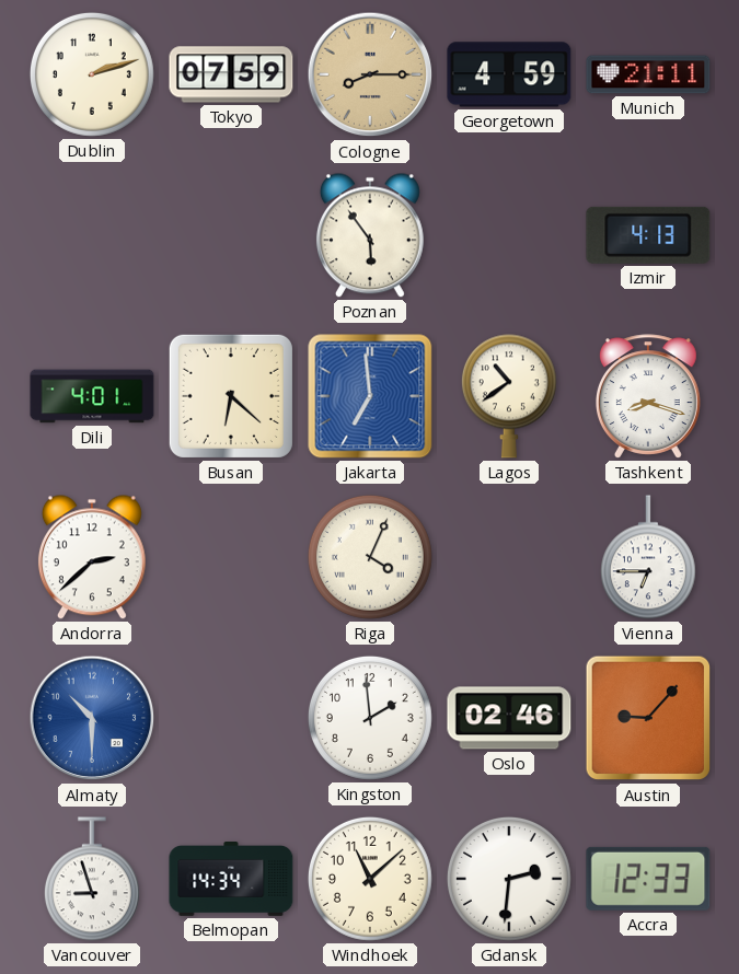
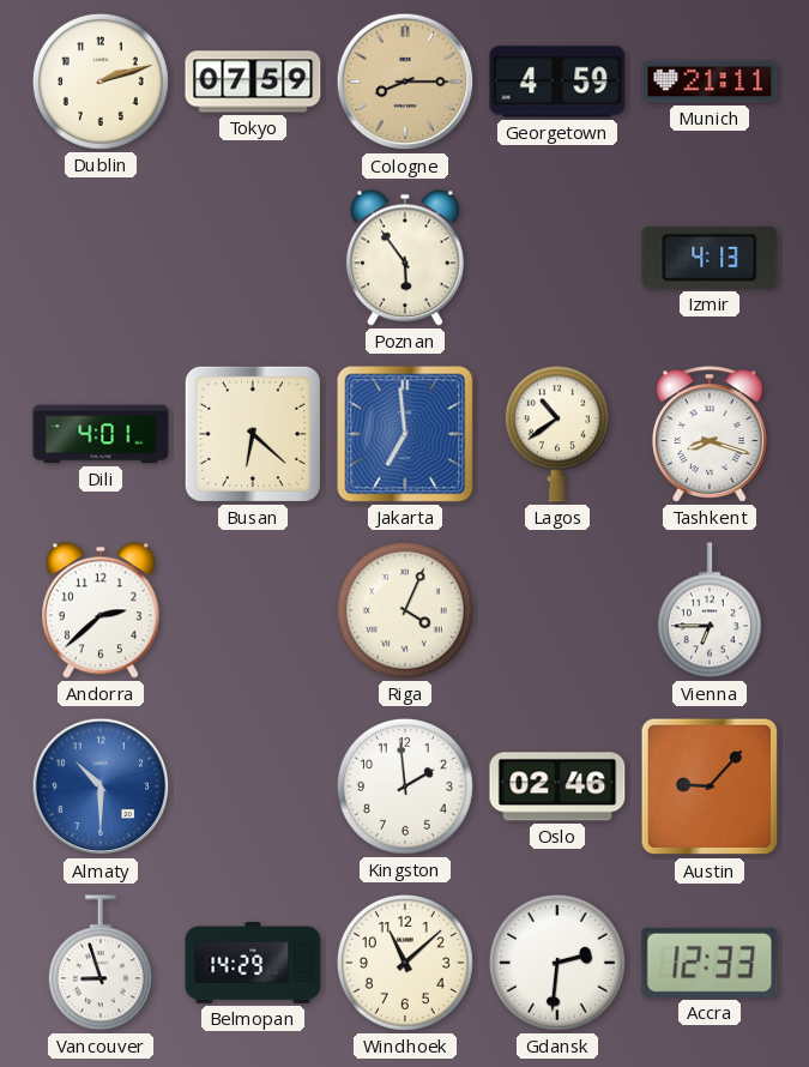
Belmopan: 14:34 -> 14:29
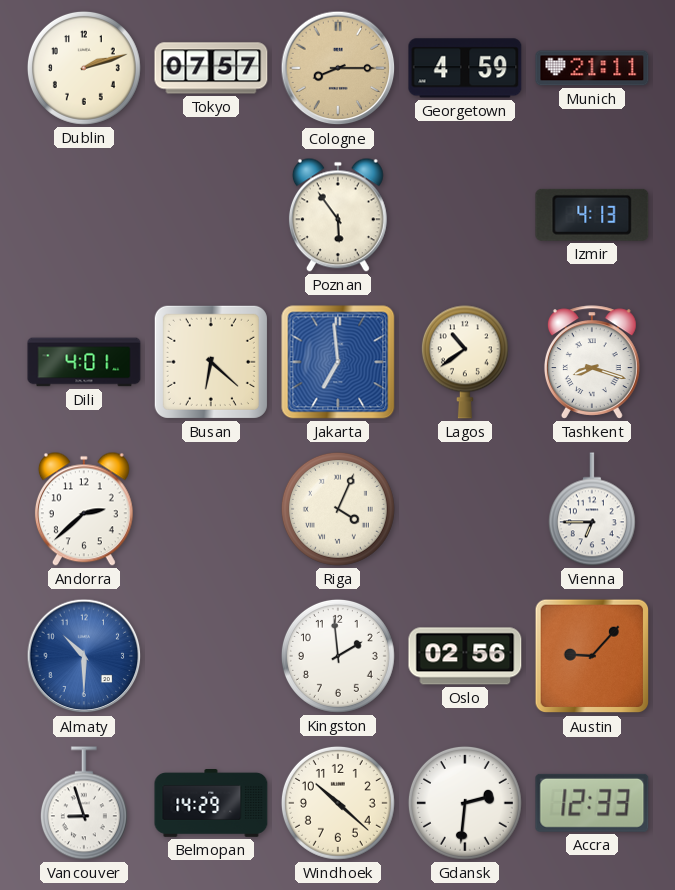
Tokyo: 07:59 -> 07:57
Oslo: 02:46 -> 02:56
Windhoek: 11:08 -> 10:22
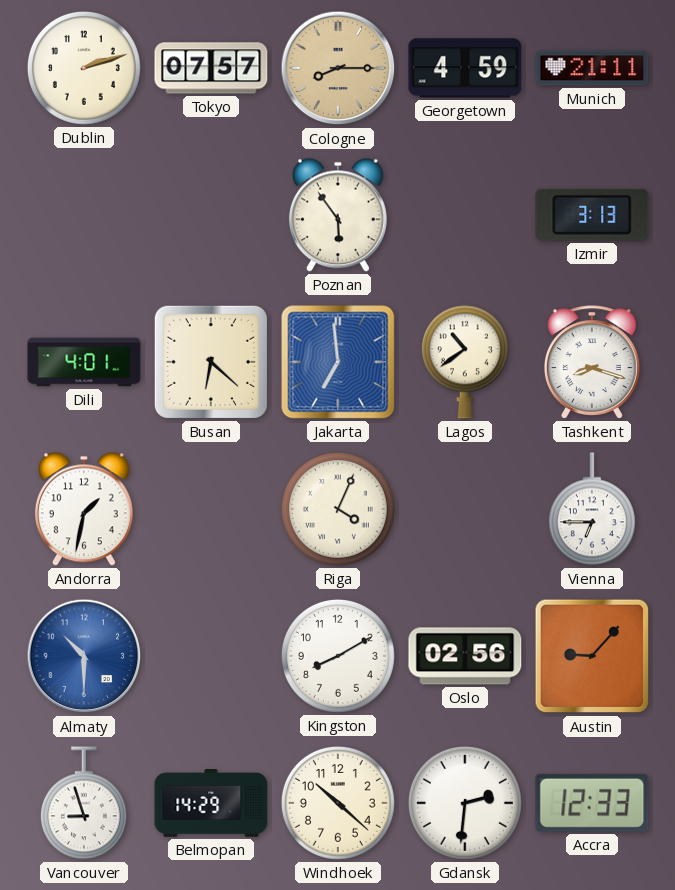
Izmir: 4:13 -> 3:13
Andorra: 2:38 -> 1:32
Kingston: 1:59 -> 8:10
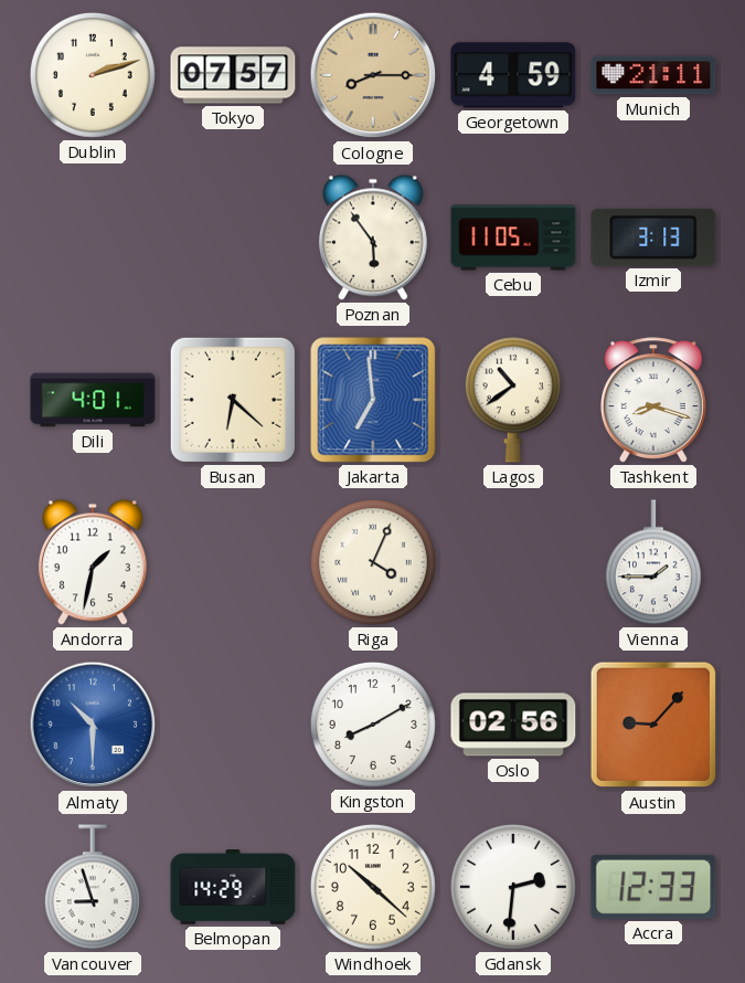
Cebu: none -> 11:05
Vienna: 6:45 -> 1:45
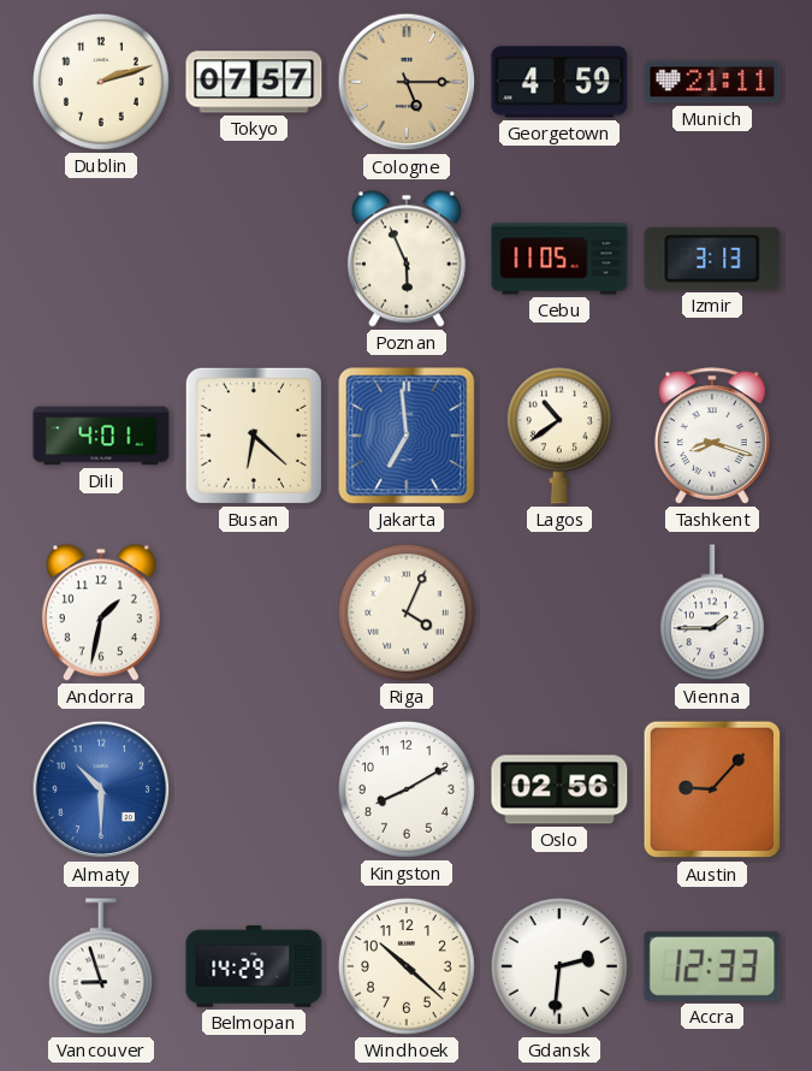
Cologne: 8:15 -> 5:15
Poznan: 5:54 -> 5:56
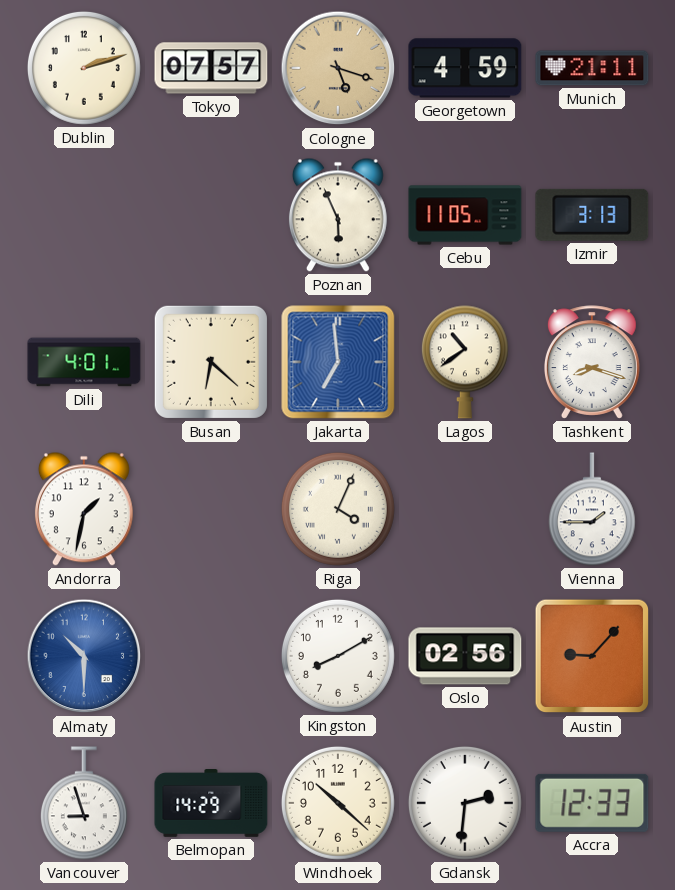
Cologne: 5:15 -> 5:18
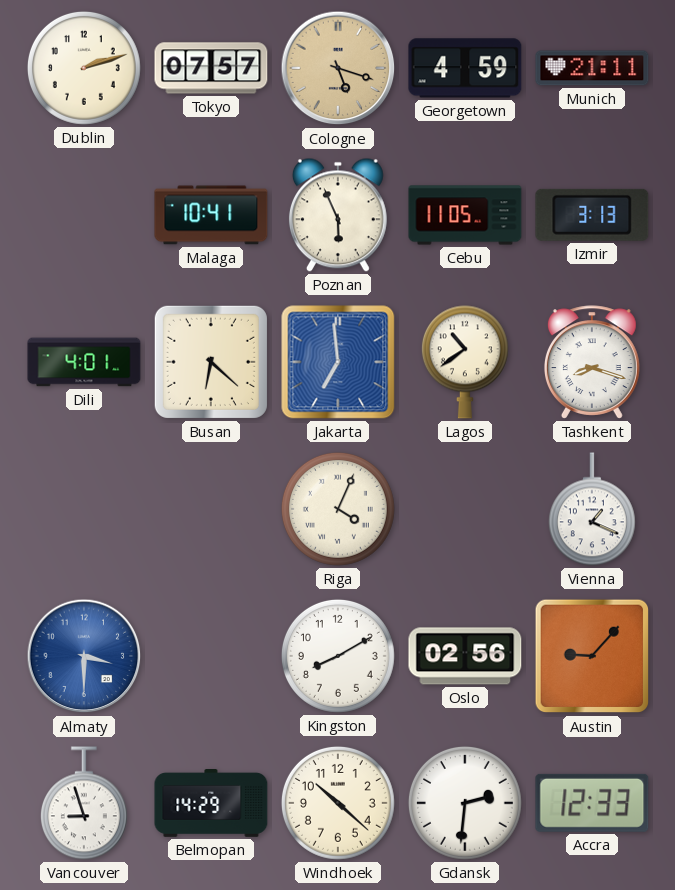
Malaga: none -> 10:41
Andorra: 1:32 -> none
Vienna: 1:45 -> 1:19
Almaty: 10:30 -> 3:30
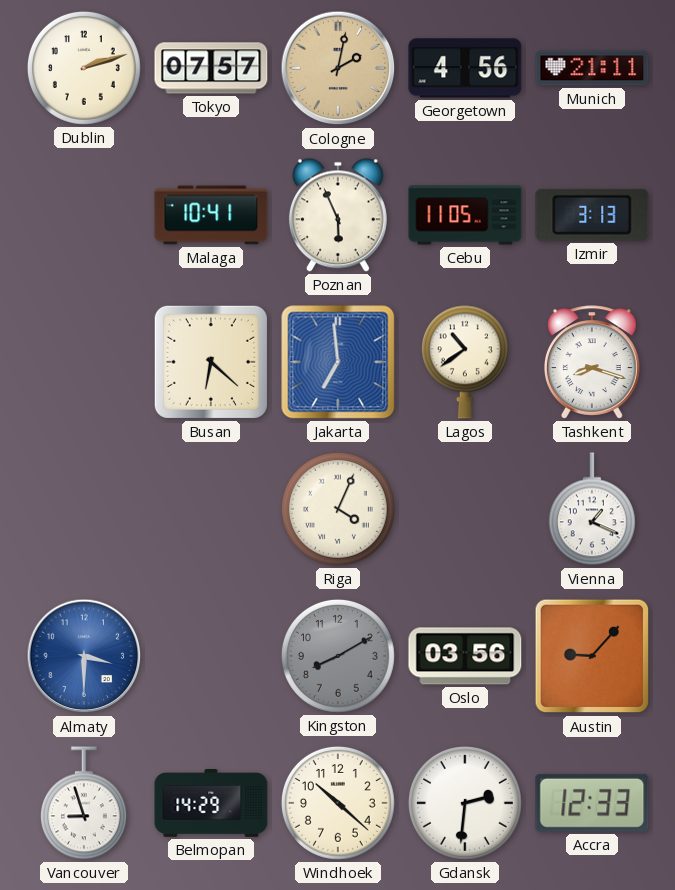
Cologne: 5:18 -> 2:02
Georgetown: 4:59 -> 4:56
Dili: 4:01 -> none
Kingston dial: white -> grey
Oslo: 02:56 -> 03:56
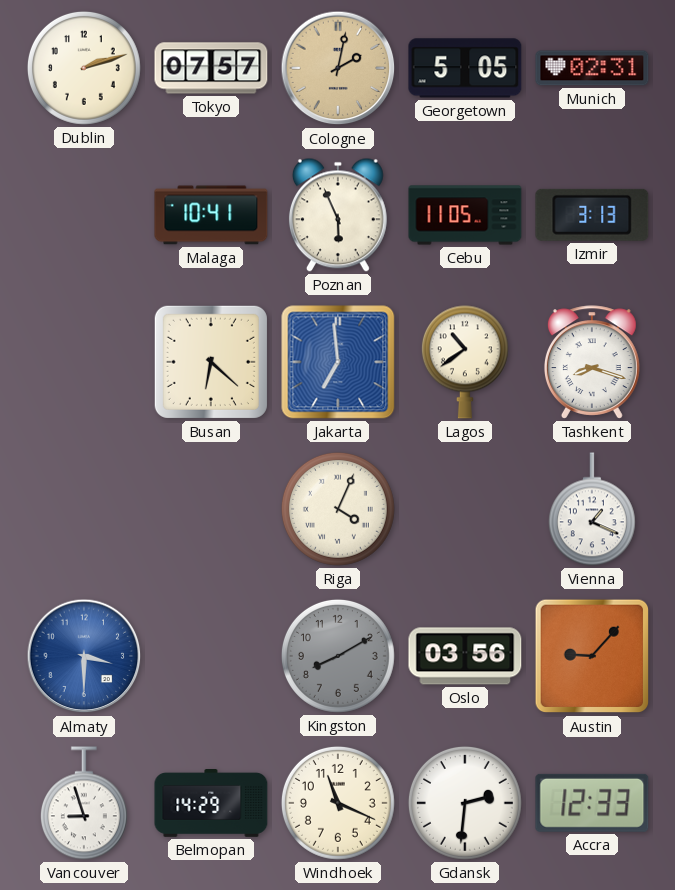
Georgetown: 4:56 -> 5:05
Munich: 21:11 -> 02:31
Windhoek: 10:22 -> 11:19
